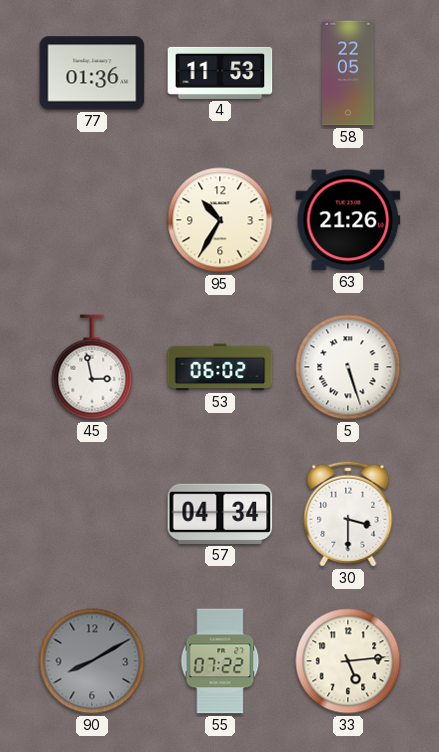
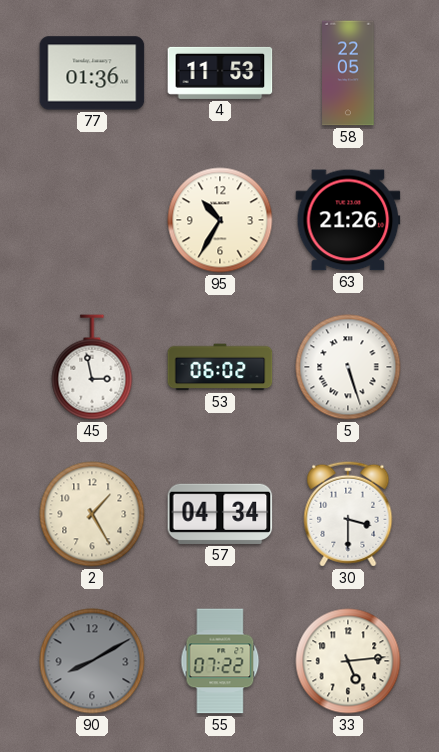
2: none -> 1:25
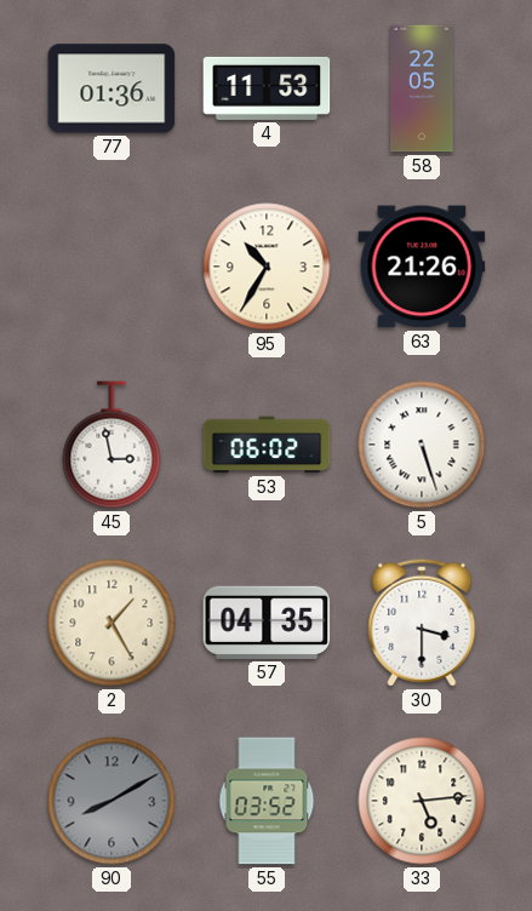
57: 04:34 -> 04:35
55: 07:22 -> 03:52
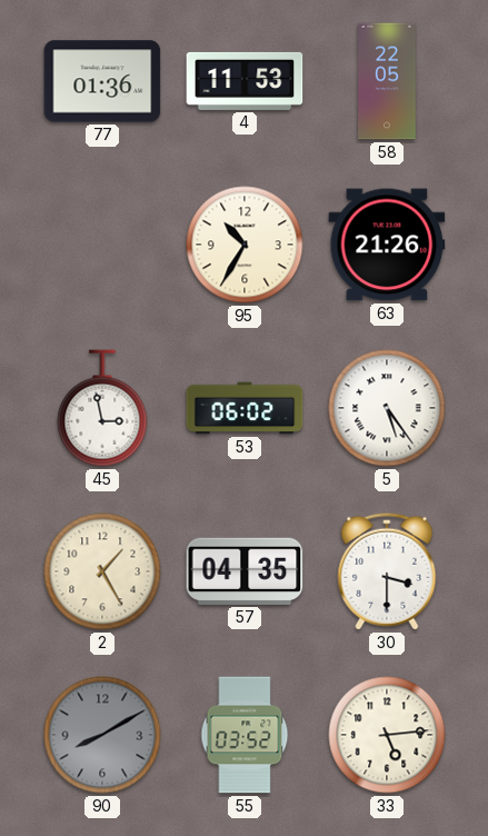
5: 5:27 -> 5:24
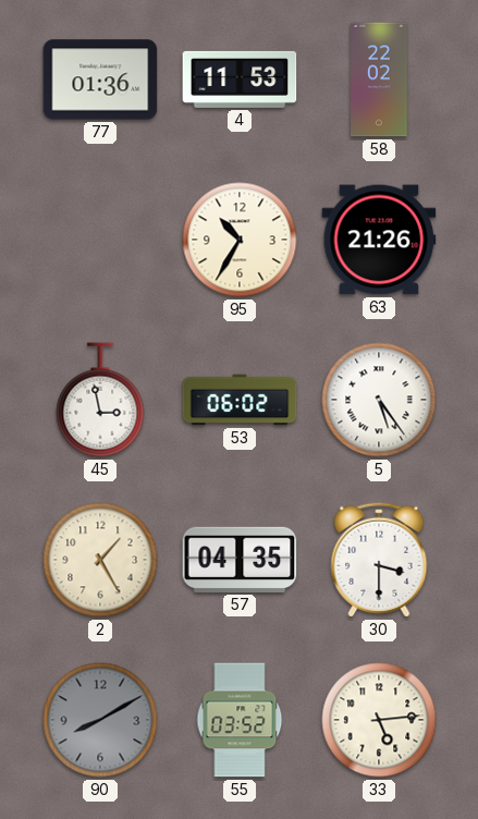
58: 22:05 -> 22:02
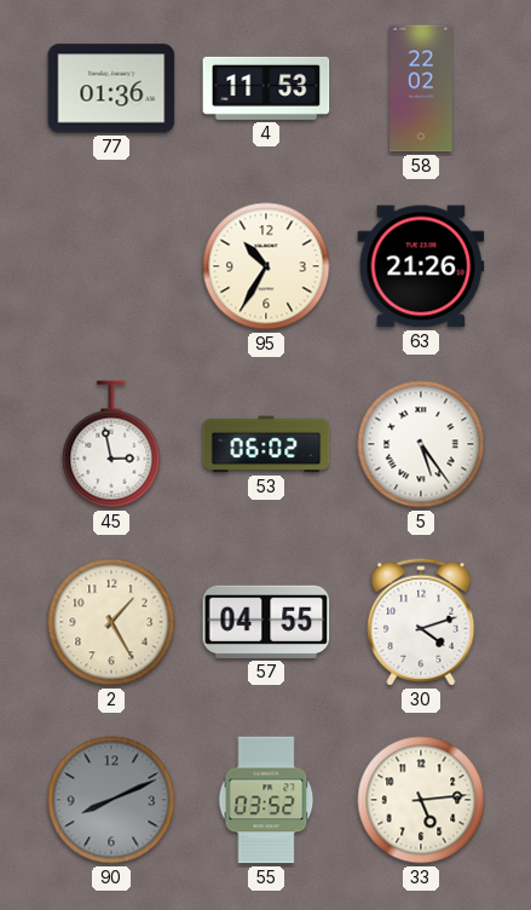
57: 04:35 -> 04:55
30: 3:30 -> 4:12
90: 8:10 -> 8:11
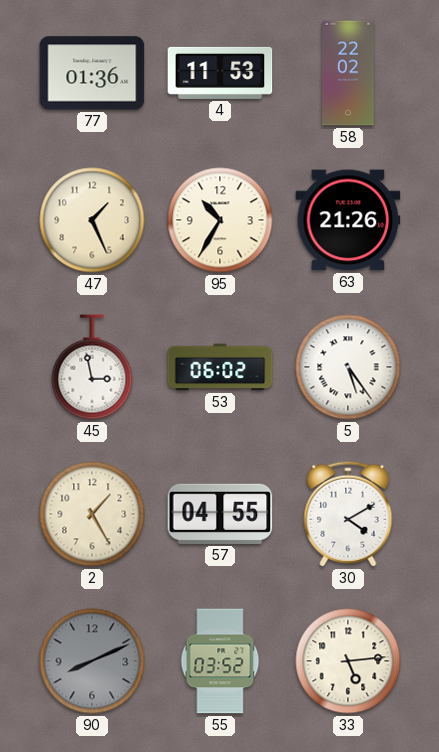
47: none -> 1:26
30: 4:12 -> 4:10
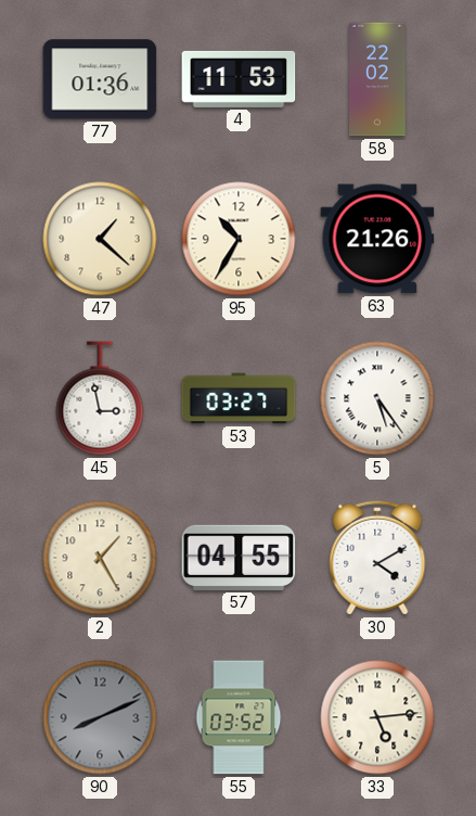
47: 1:26 -> 1:22
53: 06:02 -> 03:27
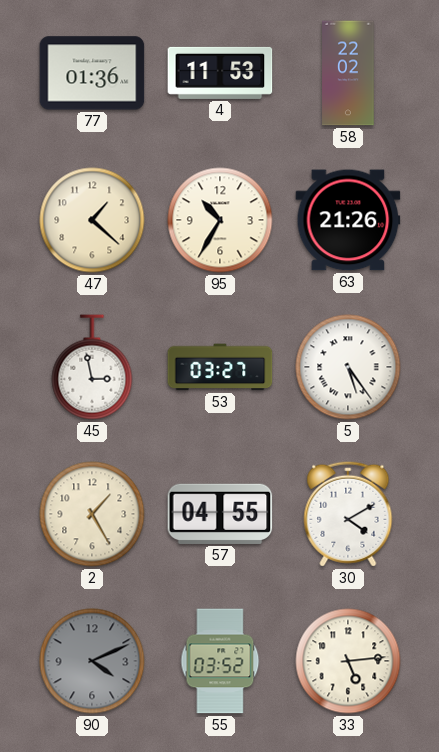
90: 8:11 -> 4:11
